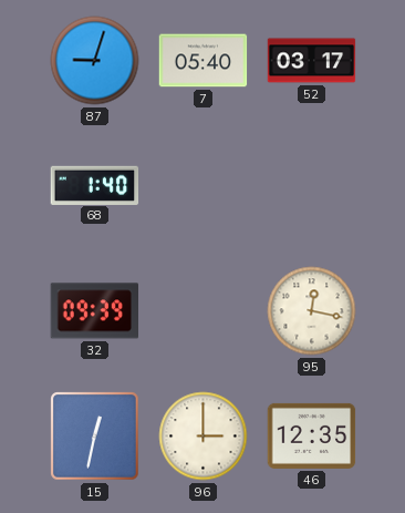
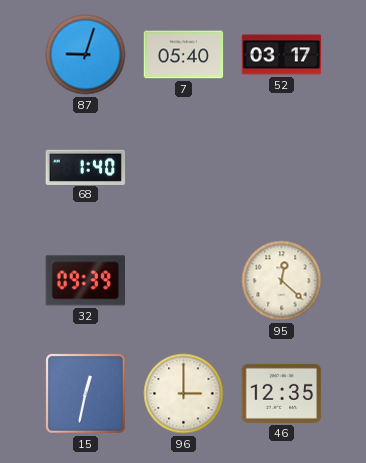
95: 12:17 -> 12:22
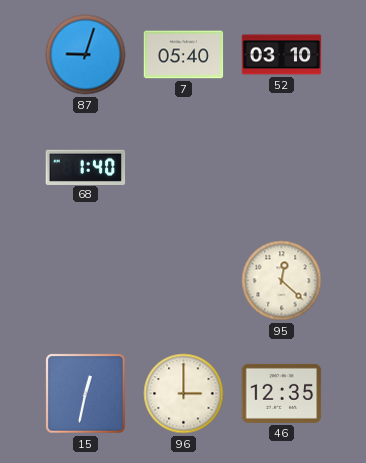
52: 03:17 -> 03:10
32: 09:39 -> none
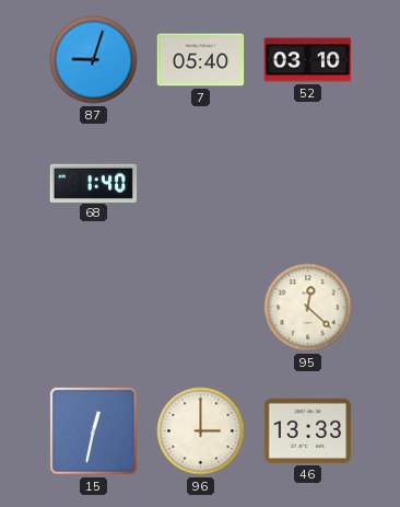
46: 12:35 -> 13:33
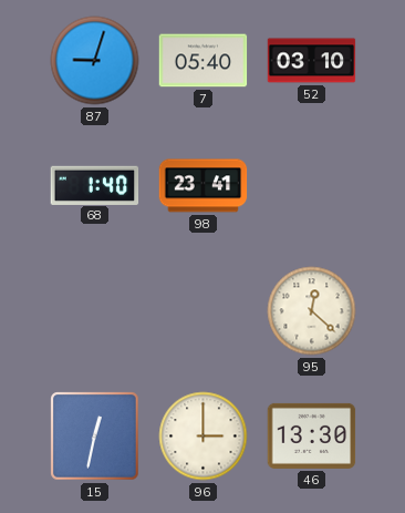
98: none -> 23:41
46: 13:33 -> 13:30
